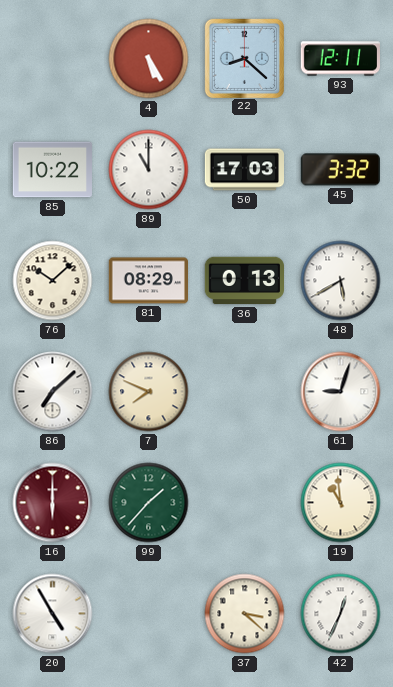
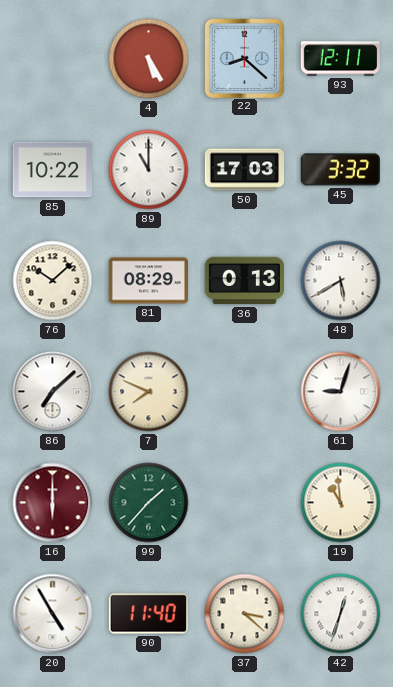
90: none -> 11:40
42: 12:34 -> 12:33
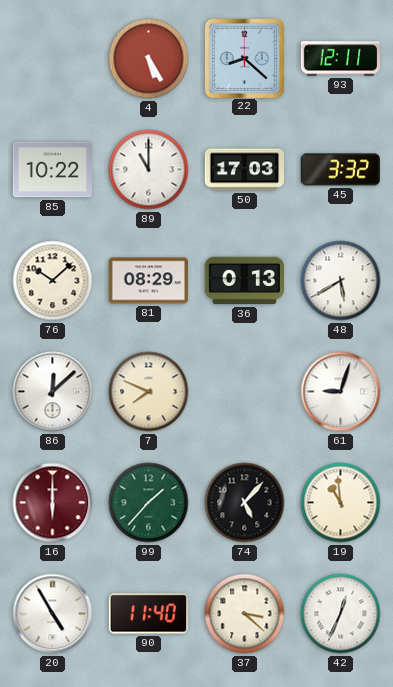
86: 7:08 -> 12:08
74: none -> 5:07
42: 12:33 -> 12:34
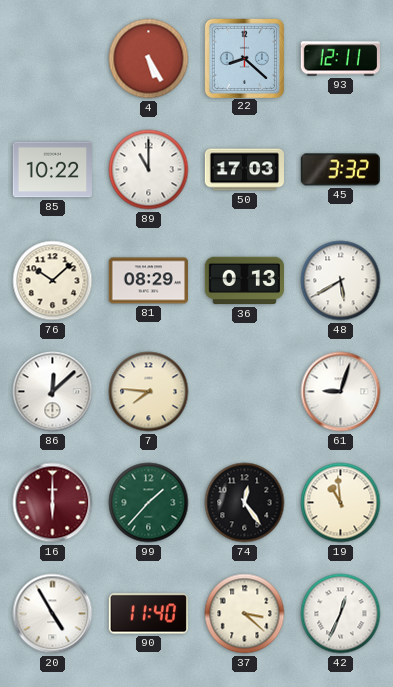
7: 7:49 -> 7:46
74: 5:07 -> 12:24
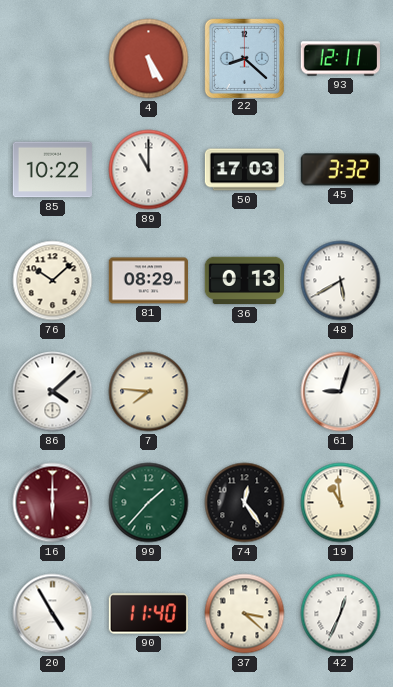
86: 12:08 -> 4:08
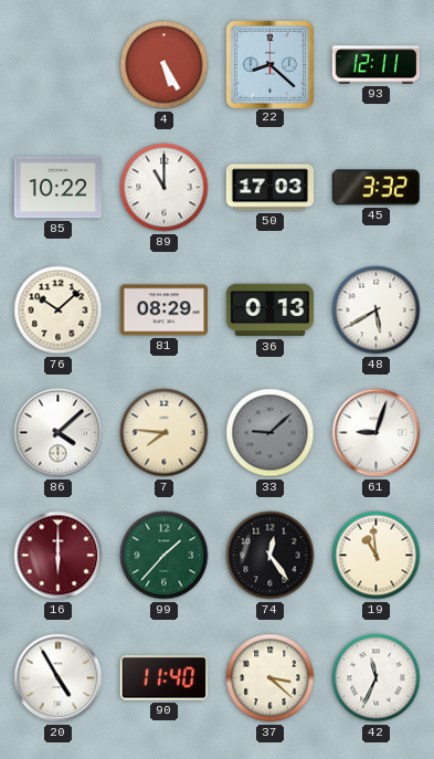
33: none -> 9:08
42: 12:34 -> 11:34
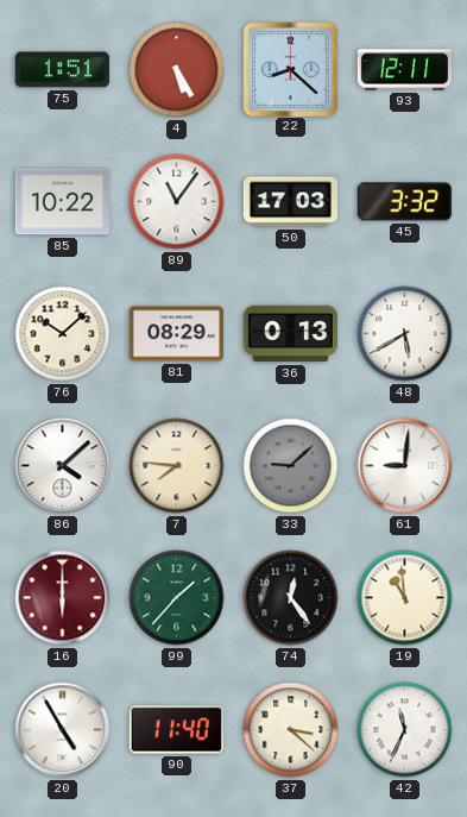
75: none -> 1:51
89: 11:00 -> 11:06
61: 9:03 -> 9:01
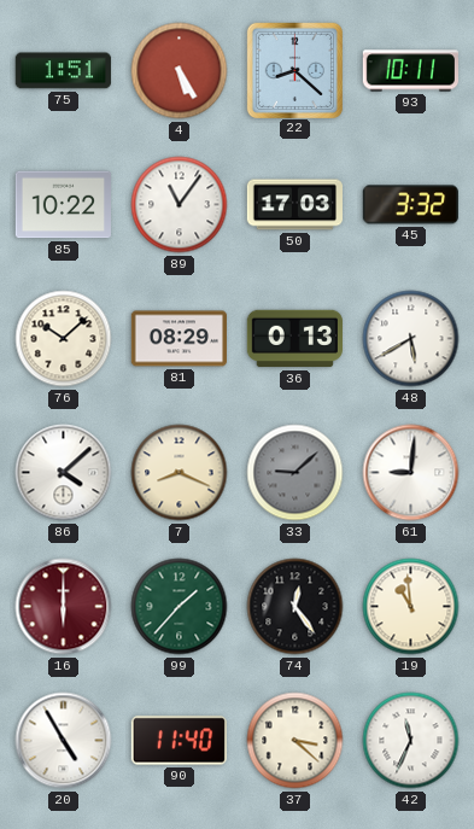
93: 12:11 -> 10:11
7: 7:46 -> 8:19
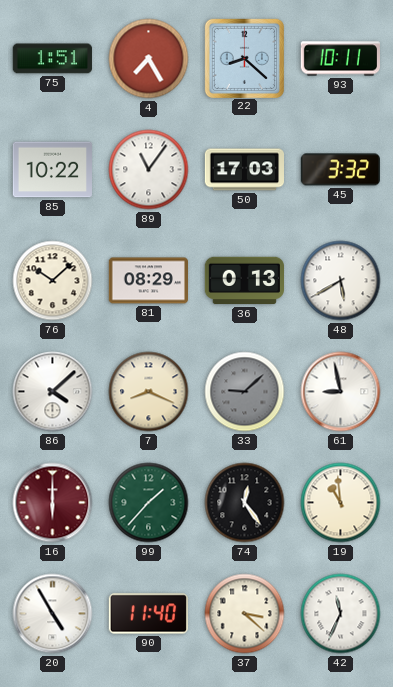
4: 5:25 -> 7:25
61: 9:01 -> 8:58
